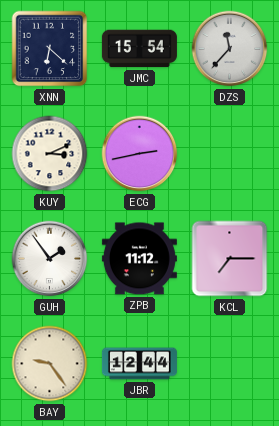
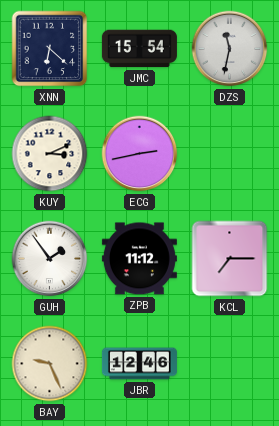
DZS: 11:37 -> 11:32
BAY: 9:24 -> 9:26
JBR: 12:44 -> 12:46
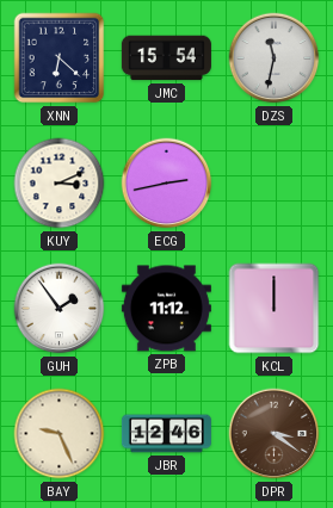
KCL: 7:15 -> 12:00
DPR: none -> 3:21
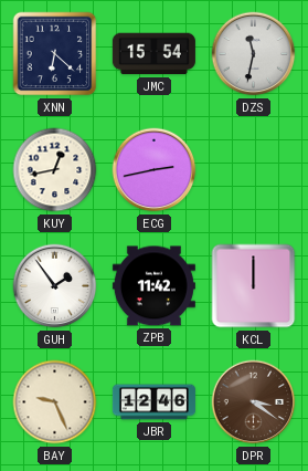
KUY: 3:11 -> 12:43
ZPB: 11:12 -> 11:42
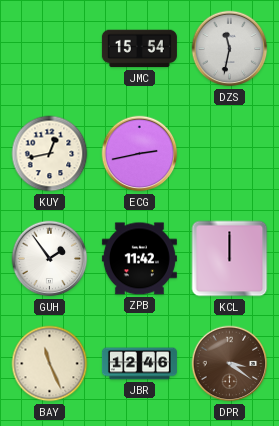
XNN: 6:22 -> none
BAY: 9:26 -> 11:26
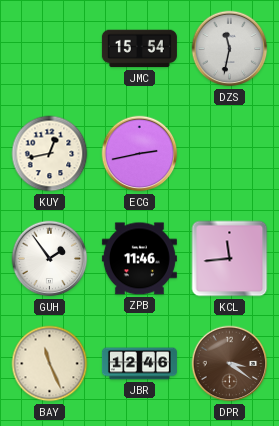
ZPB: 11:42 -> 11:46
KCL: 12:00 -> 11:44
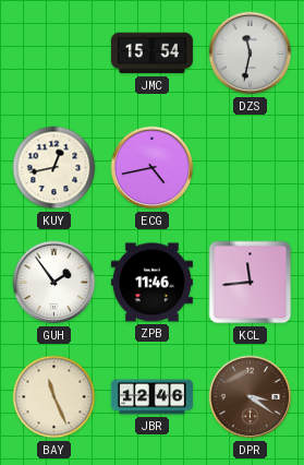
ECG: 2:43 -> 4:43
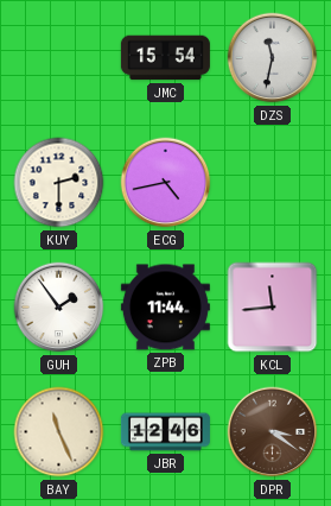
KUY: 12:43 -> 2:30
ZPB: 11:46 -> 11:44
